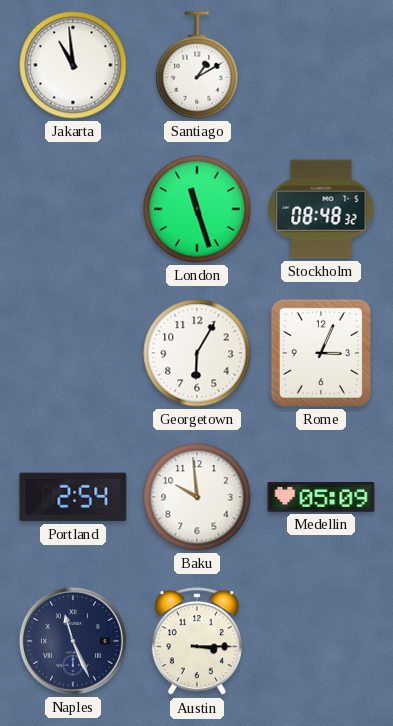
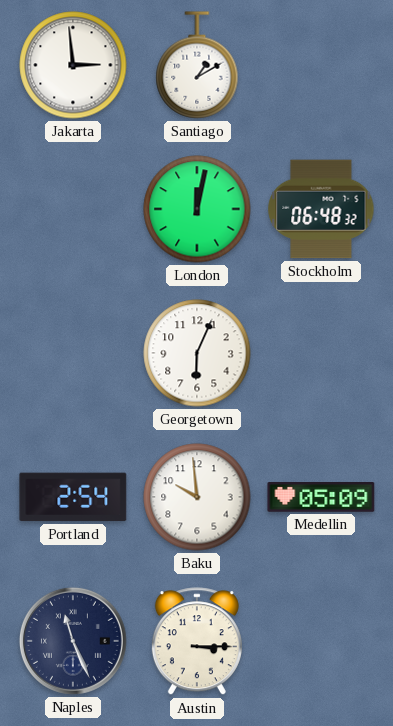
Jakarta: 10:59 -> 2:59
London: 11:27 -> 12:02
Stockholm: 08:48 -> 06:48
Georgetown: 6:05 -> 6:04
Rome: 3:04 -> none
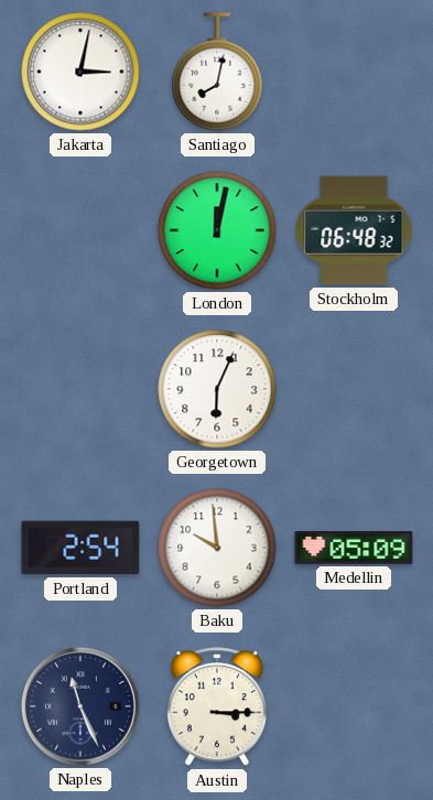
Jakarta: 2:59 -> 3:02
Santiago: 1:10 -> 8:02
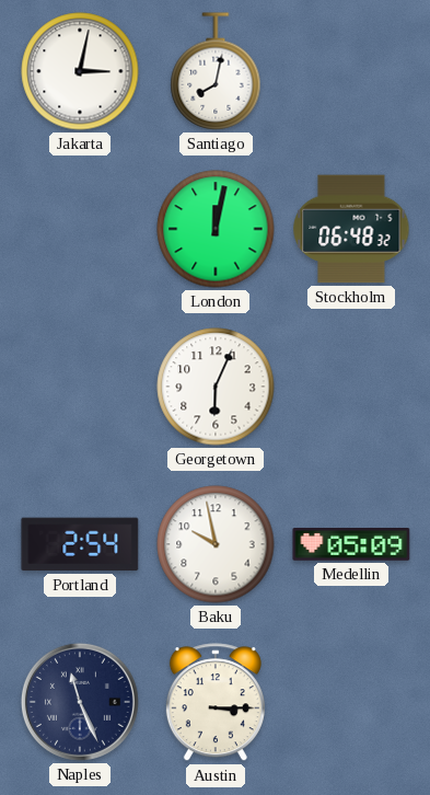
Baku: 9:59 -> 9:58
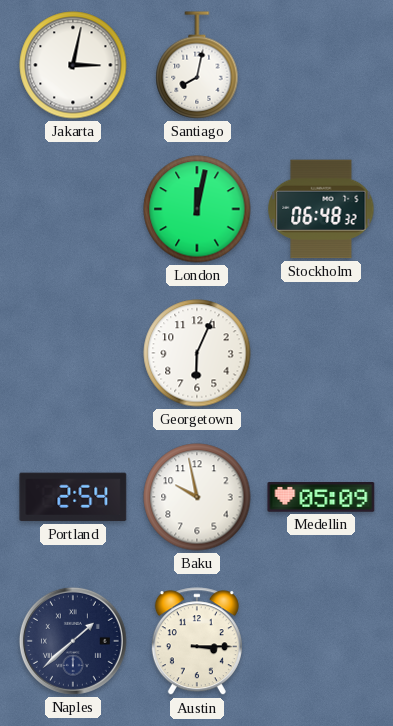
Naples: 11:26 -> 1:38
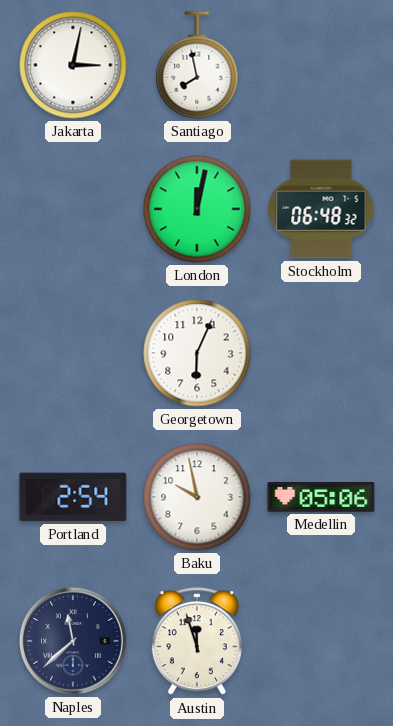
Santiago: 8:02 -> 7:58
Medellin: 05:09 -> 05:06
Naples: 1:38 -> 11:38
Austin: 3:15 -> 11:57
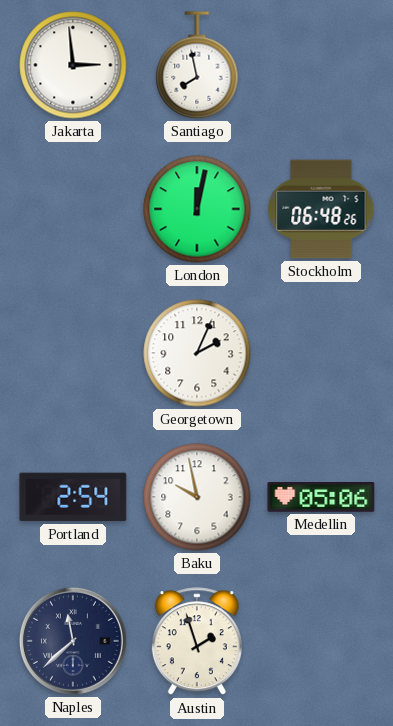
Jakarta: 3:02 -> 2:59
Stockholm: 06:48:32 -> 06:48:26
Georgetown: 6:04 -> 2:04
Austin: 11:57 -> 1:57
